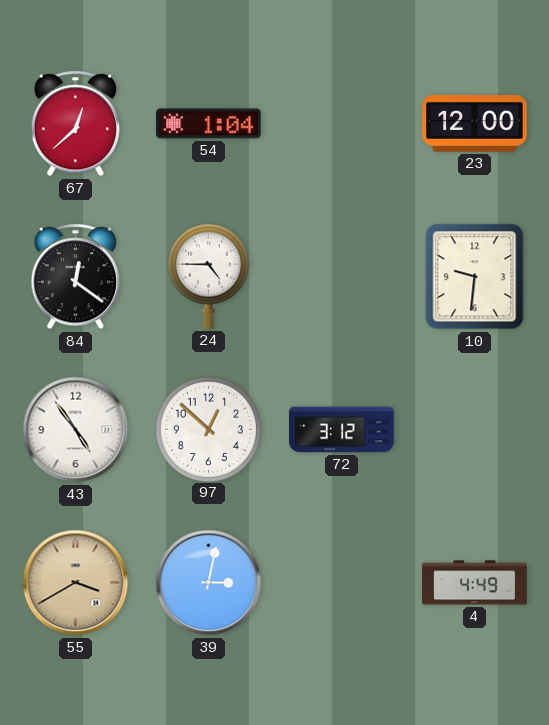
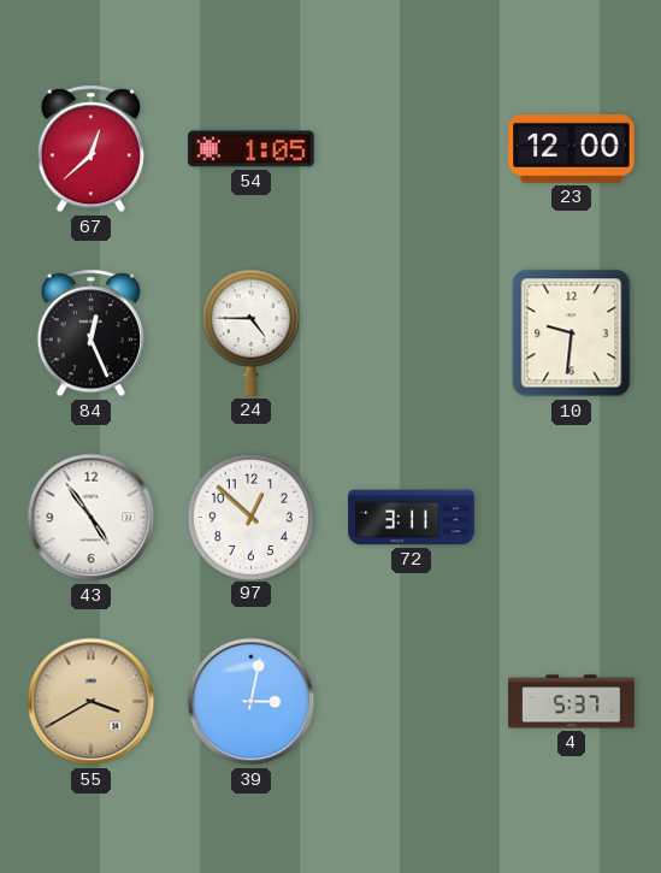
54: 1:04 -> 1:05
84: 12:21 -> 12:26
72: 3:12 -> 3:11
4: 4:49 -> 5:37
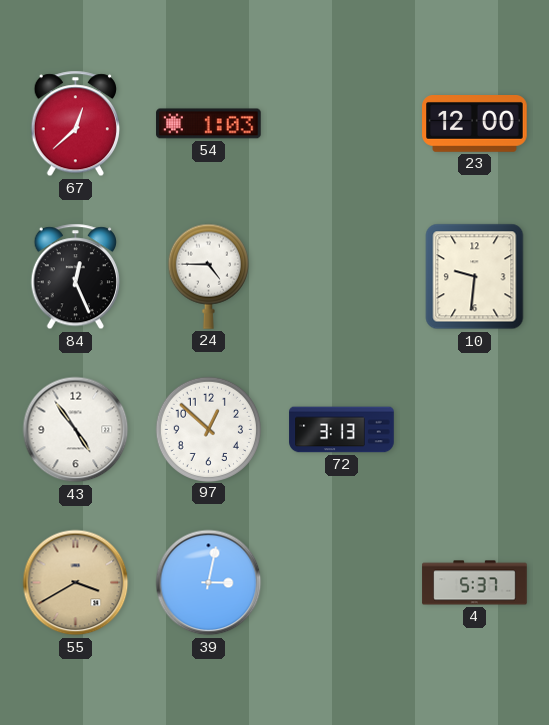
54: 1:05 -> 1:03
72: 3:11 -> 3:13
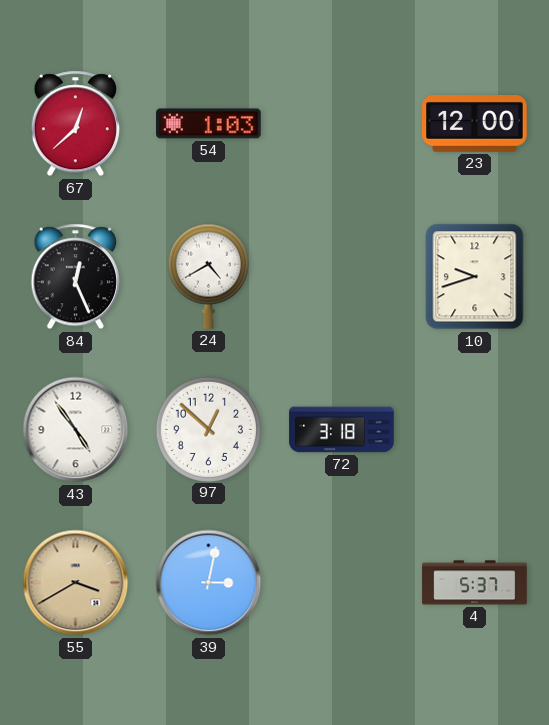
24: 4:45 -> 4:40
10: 9:31 -> 9:42
72: 3:13 -> 3:18
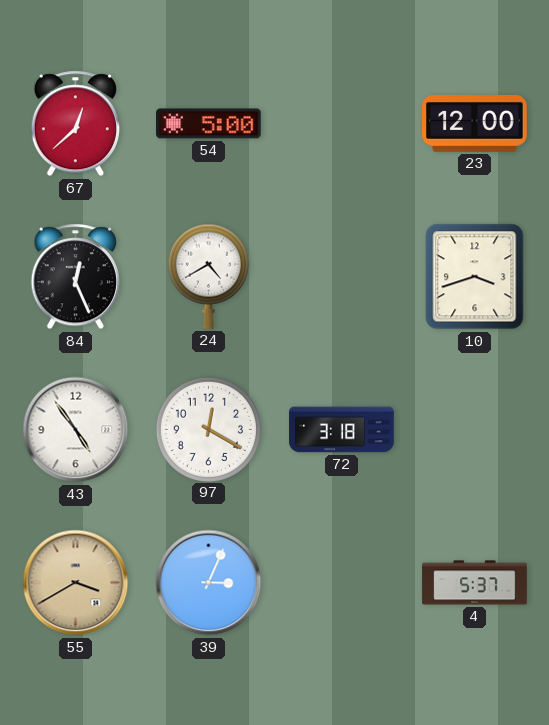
54: 1:03 -> 5:00
10: 9:42 -> 3:42
97: 12:52 -> 12:20
39: 3:02 -> 3:04
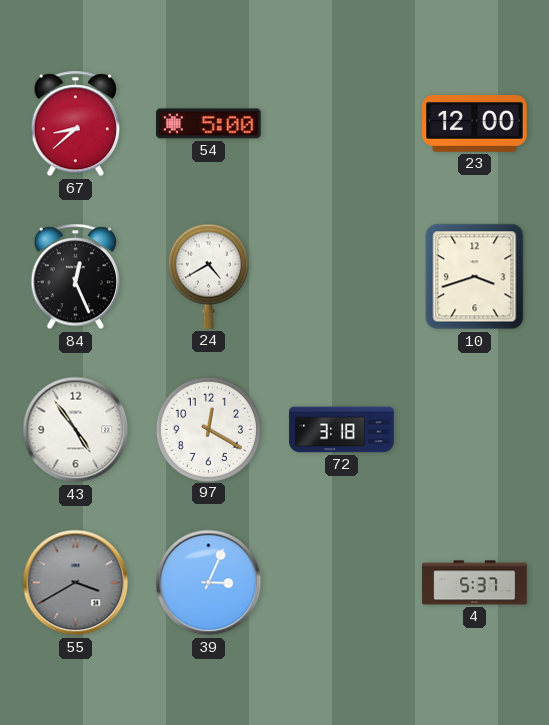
67: 12:38 -> 8:38
55 dial: champagne -> grey
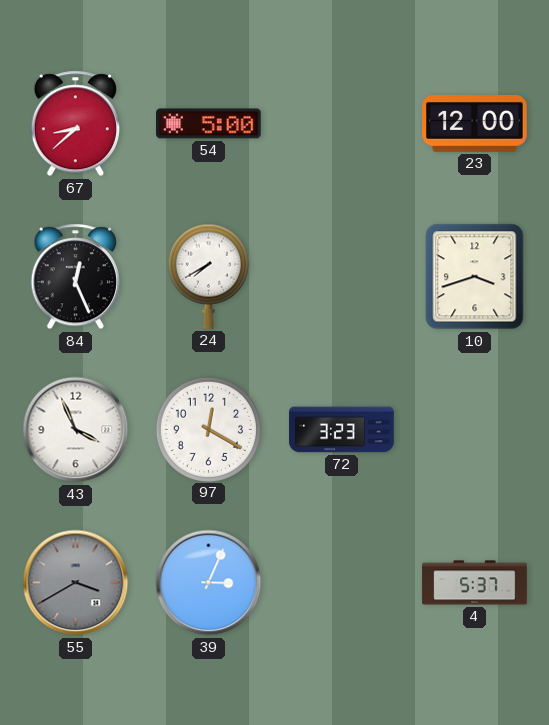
24: 4:40 -> 7:40
43: 4:54 -> 3:56
72: 3:18 -> 3:23
